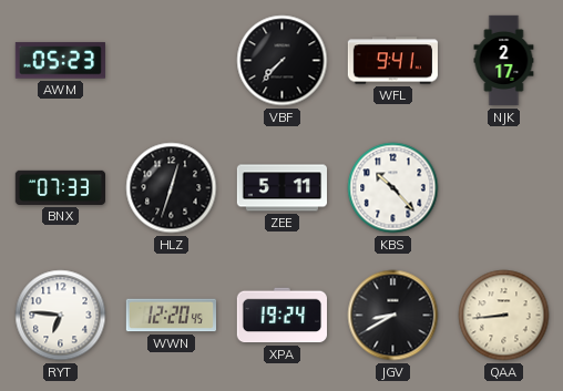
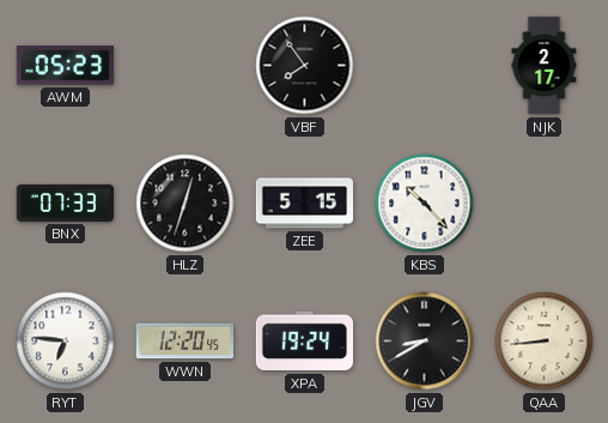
VBF: 7:37 -> 7:54
WFL: 9:41 -> none
ZEE: 5:11 -> 5:15
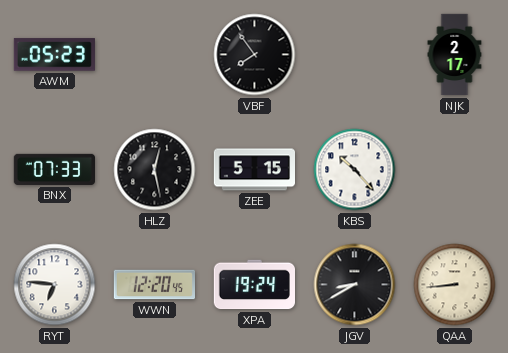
HLZ: 12:33 -> 12:28
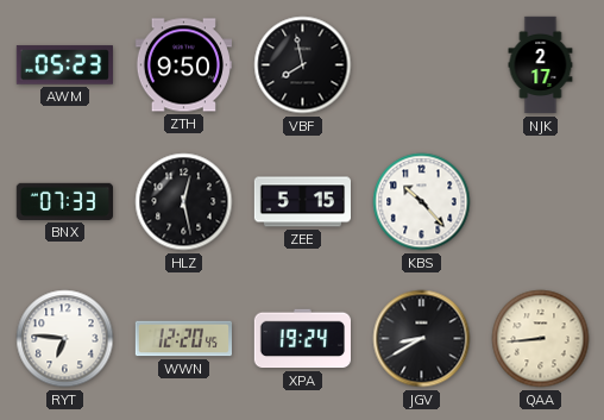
ZTH: none -> 9:50
VBF: 7:54 -> 7:58
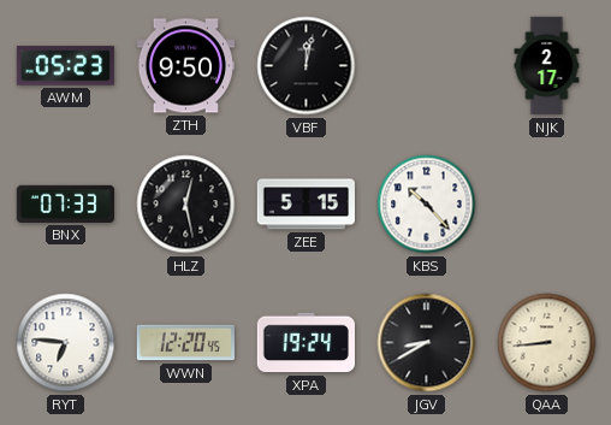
VBF: 7:58 -> 12:02
